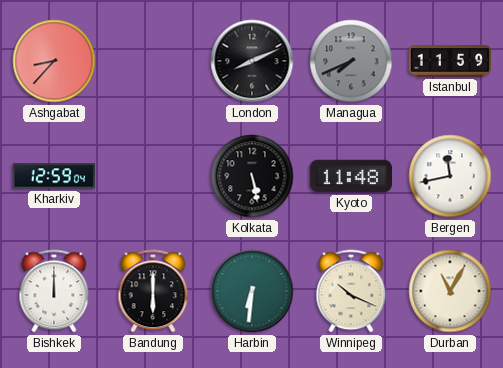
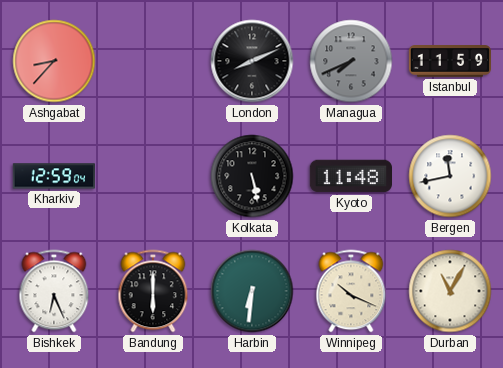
Bishkek: 12:00 -> 6:26
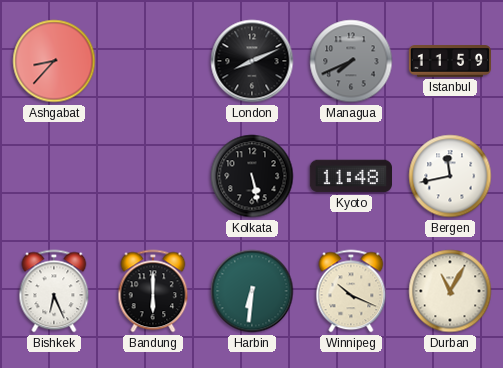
Kharkiv: 12:59 -> none
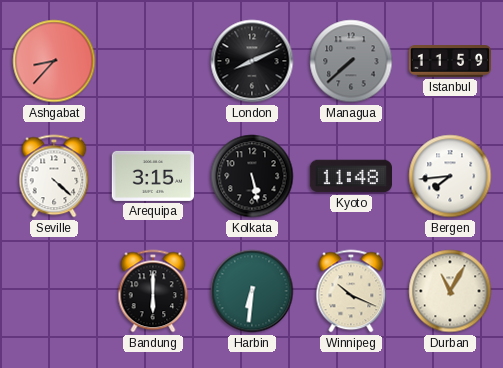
Managua: 7:41 -> 7:38
Seville: none -> 4:22
Arequipa: none -> 3:15
Bergen: 11:43 -> 7:44
Bishkek: 6:26 -> none
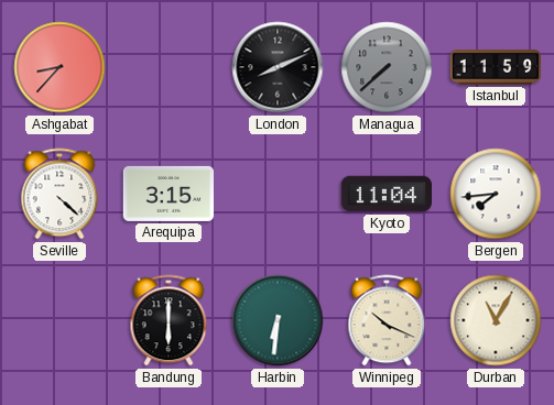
Kolkata: 5:28 -> none
Kyoto: 11:48 -> 11:04
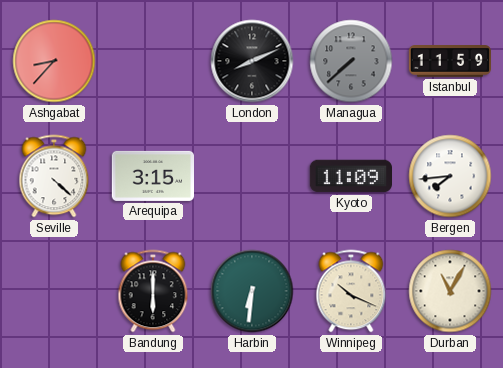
Kyoto: 11:04 -> 11:09
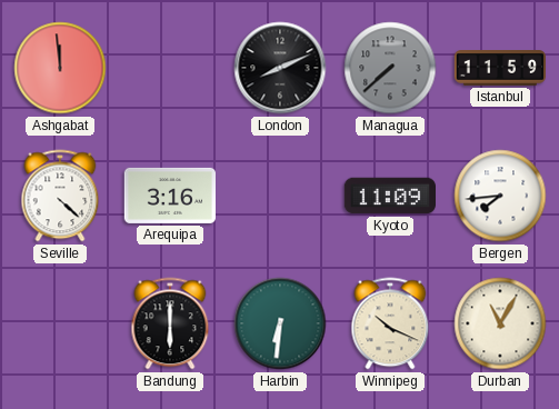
Ashgabat: 8:37 -> 11:59
Arequipa: 3:15 -> 3:16
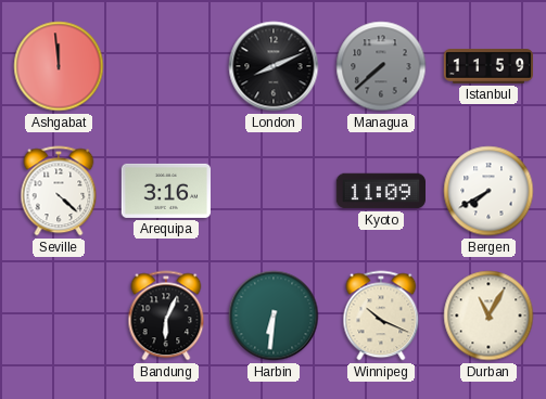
Bergen: 7:44 -> 7:40
Bandung: 6:00 -> 6:04
